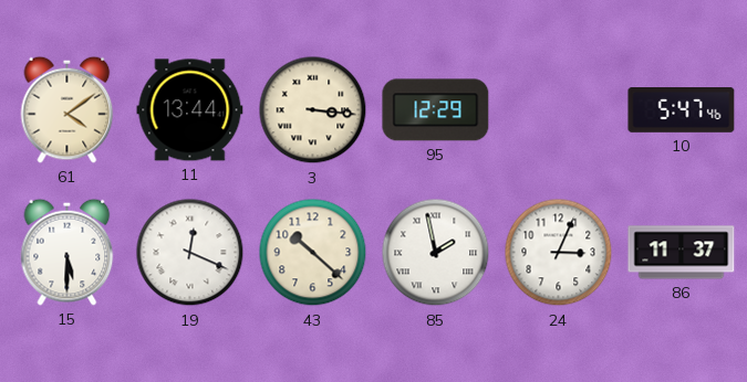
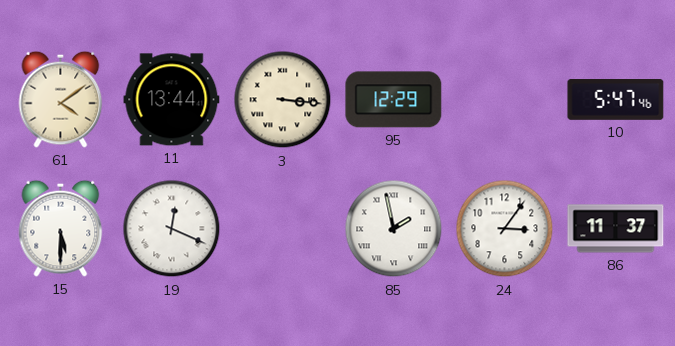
43: 10:22 -> none
24: 3:04 -> 3:06
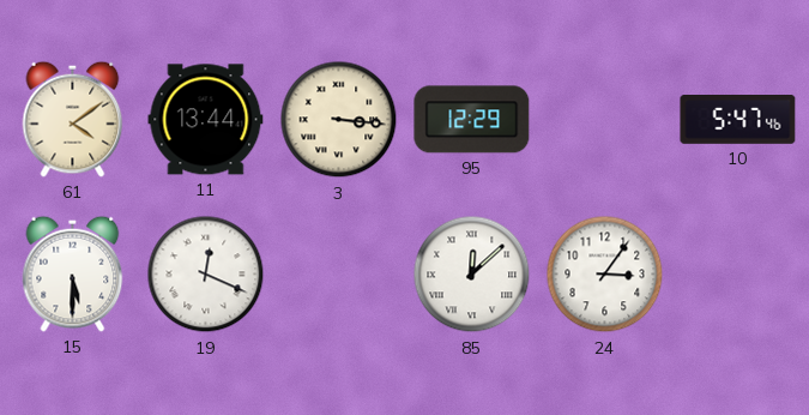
85: 1:58 -> 12:08
86: 11:37 -> none
